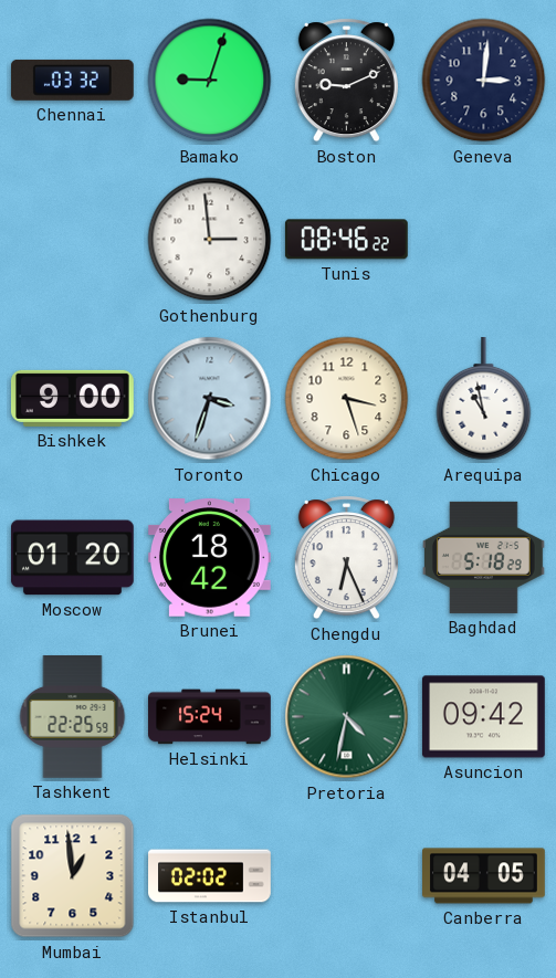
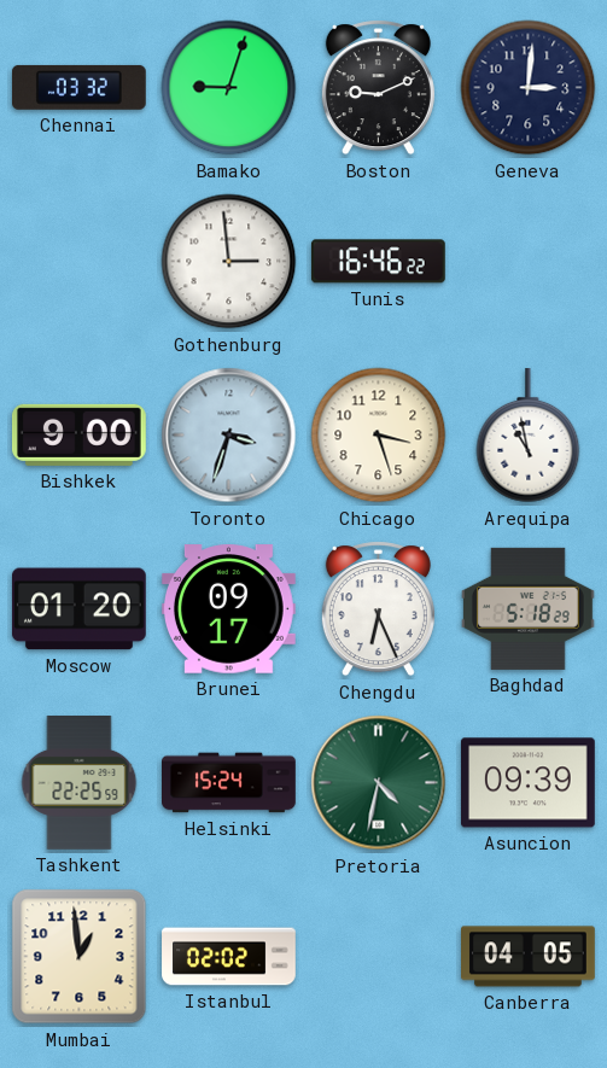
Tunis: 08:46 -> 16:46
Brunei: 18:42 -> 09:17
Asuncion: 09:42 -> 09:39
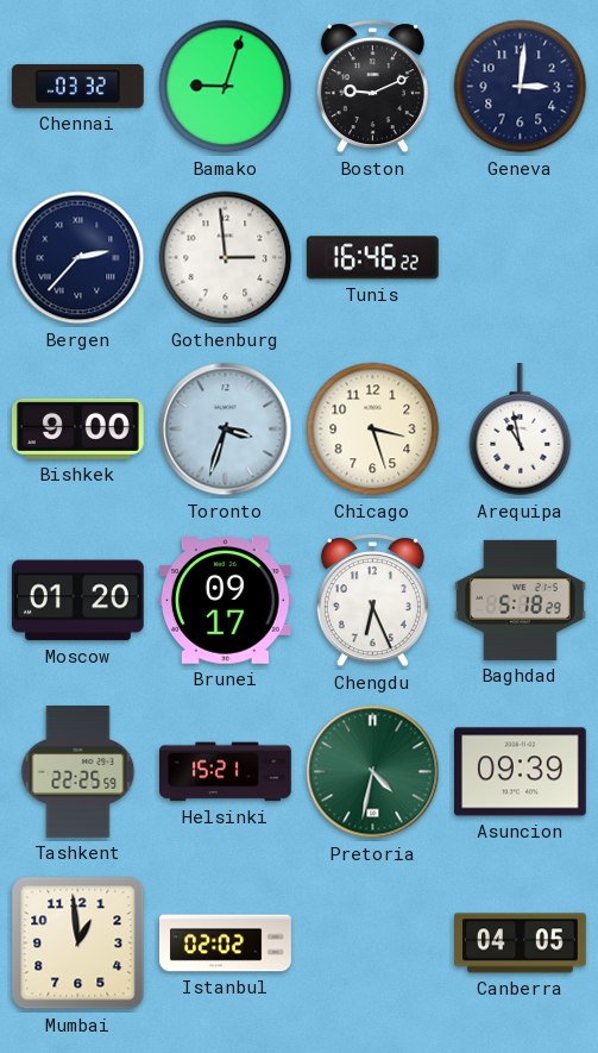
Bergen: none -> 2:37
Helsinki: 15:24 -> 15:21
